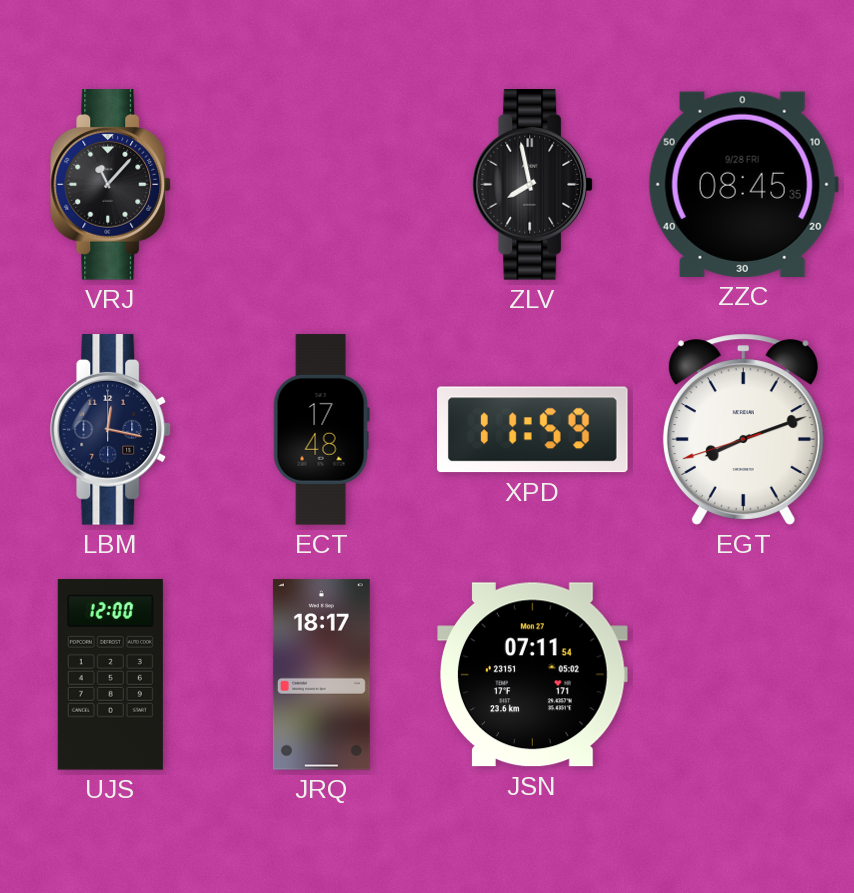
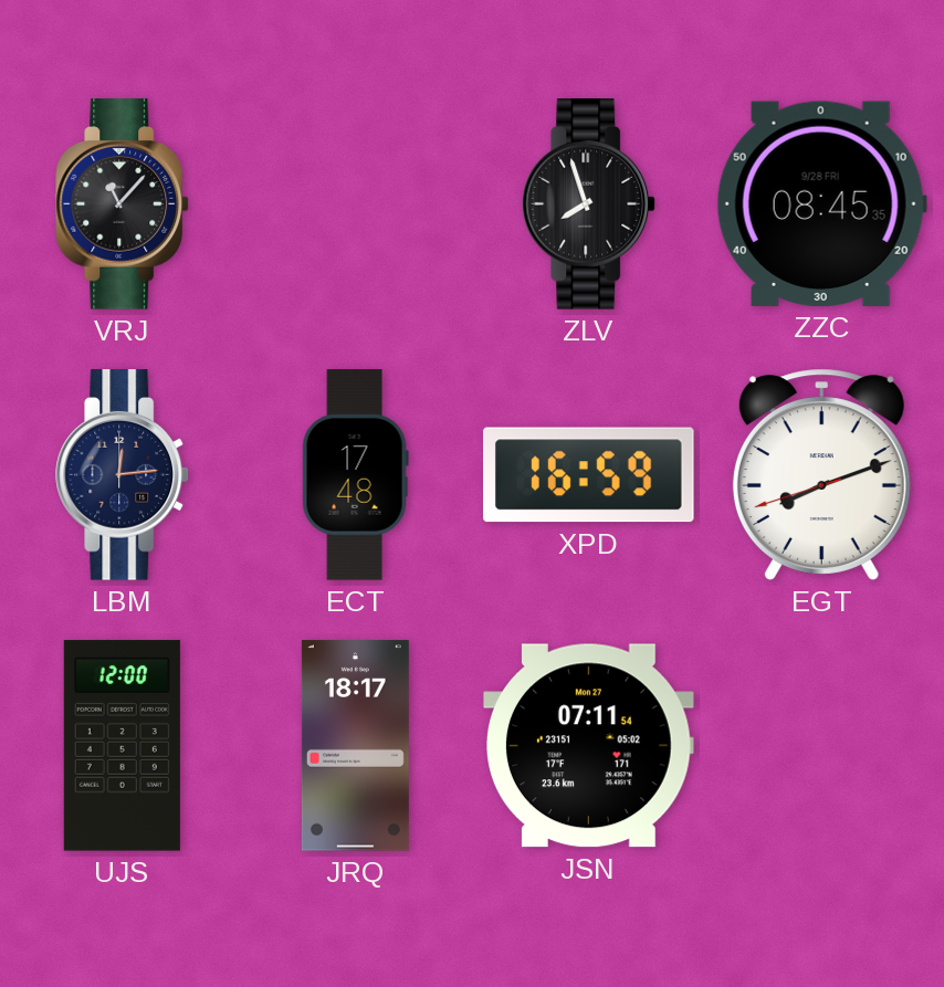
ZLV: 7:58 -> 7:57
LBM: 12:17 -> 12:14
XPD: 11:59 -> 16:59
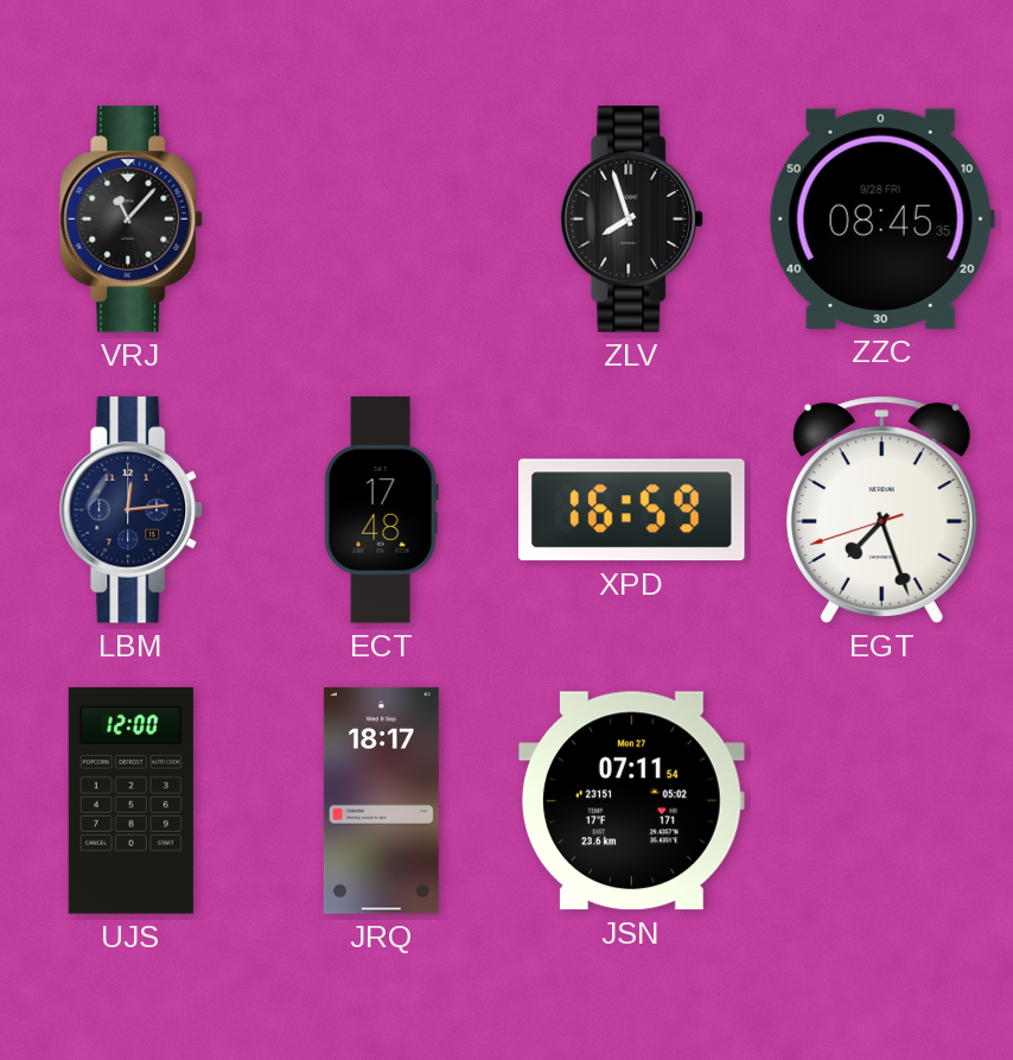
EGT: 8:11 -> 7:26
